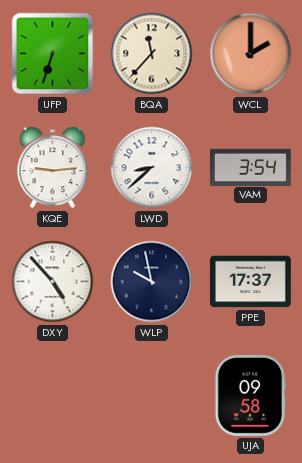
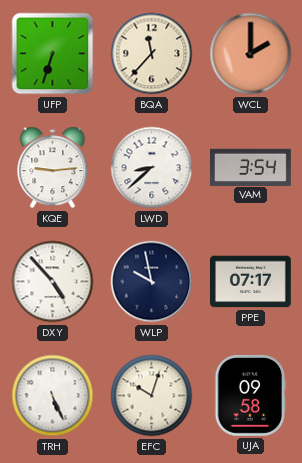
PPE: 17:37 -> 07:17
TRH: none -> 5:26
EFC: none -> 10:03
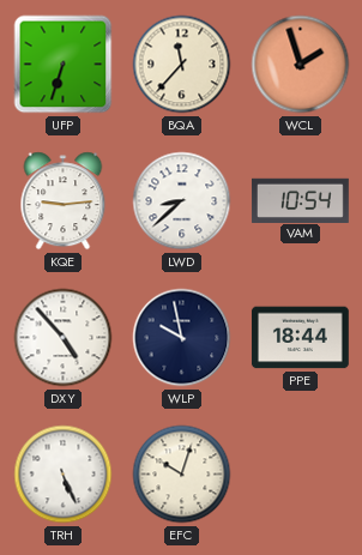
WCL: 2:00 -> 1:57
VAM: 3:54 -> 10:54
PPE: 07:17 -> 18:44
UJA: 09:58 -> none
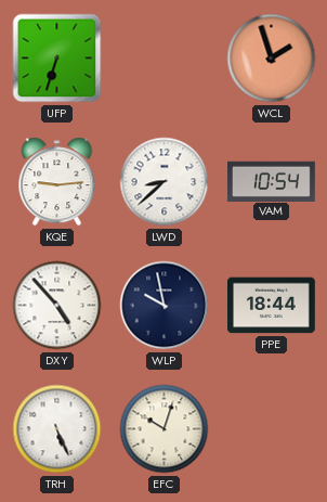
BQA: 11:37 -> none
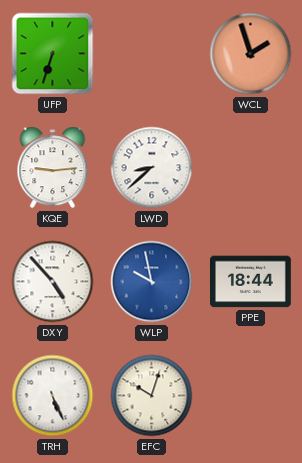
VAM: 10:54 -> none
WLP dial: navy -> blue
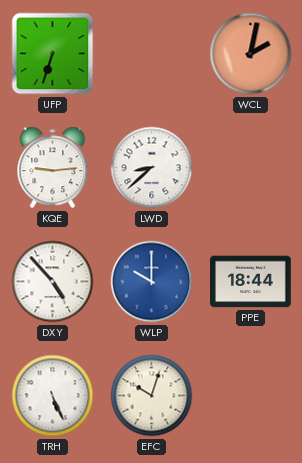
WCL: 1:57 -> 2:02
WLP: 9:58 -> 10:00
